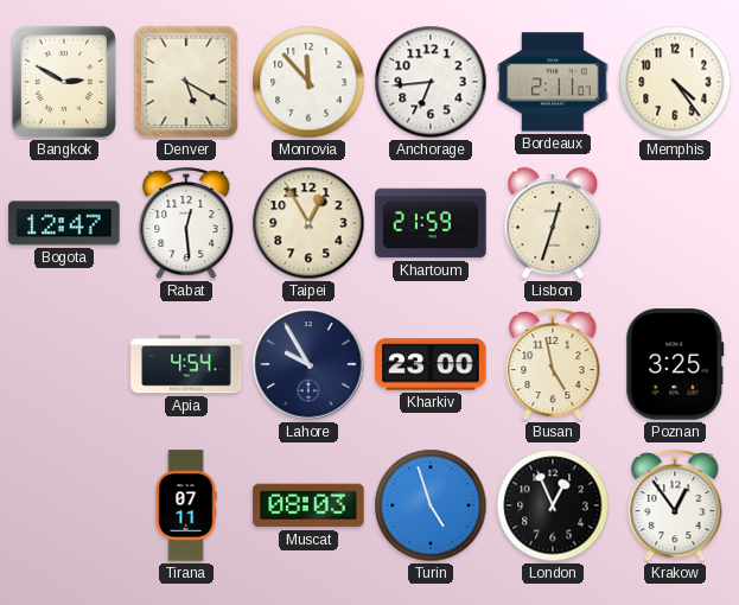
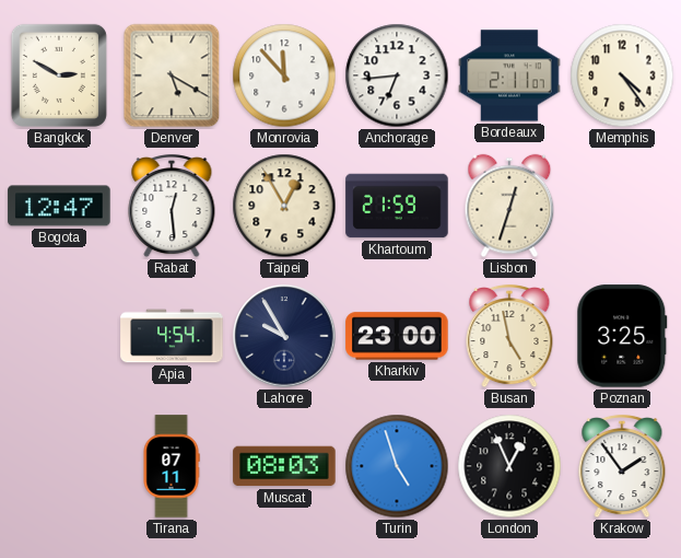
Krakow: 12:54 -> 1:54
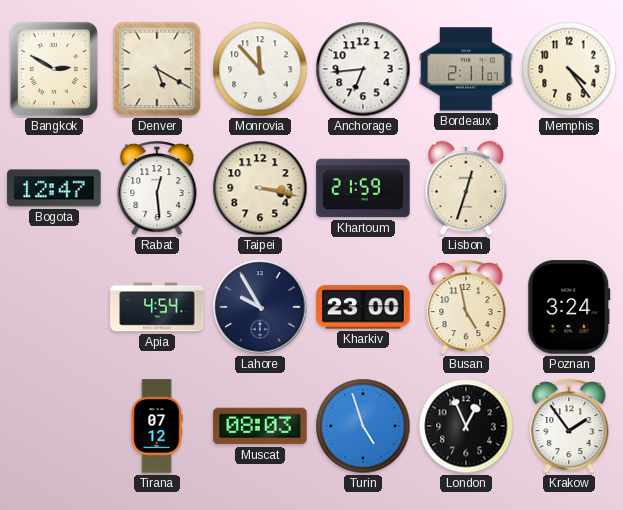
Taipei: 12:55 -> 3:17
Poznan: 3:25 -> 3:24
Tirana: 07:11 -> 07:12
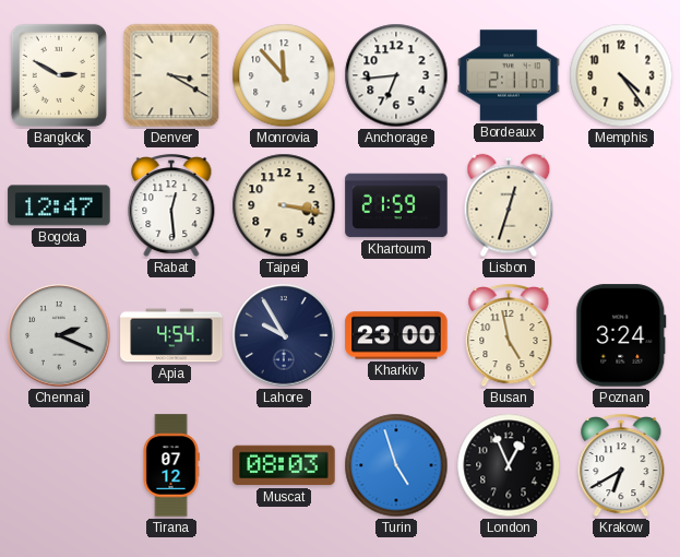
Denver: 5:20 -> 3:20
Chennai: none -> 2:19
Krakow: 1:54 -> 6:40
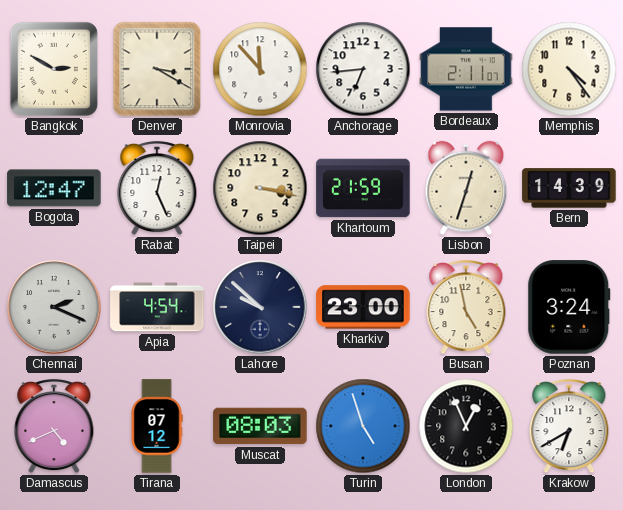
Rabat: 12:29 -> 12:26
Bern: none -> 14:39
Lahore: 9:55 -> 9:52
Damascus: none -> 4:41
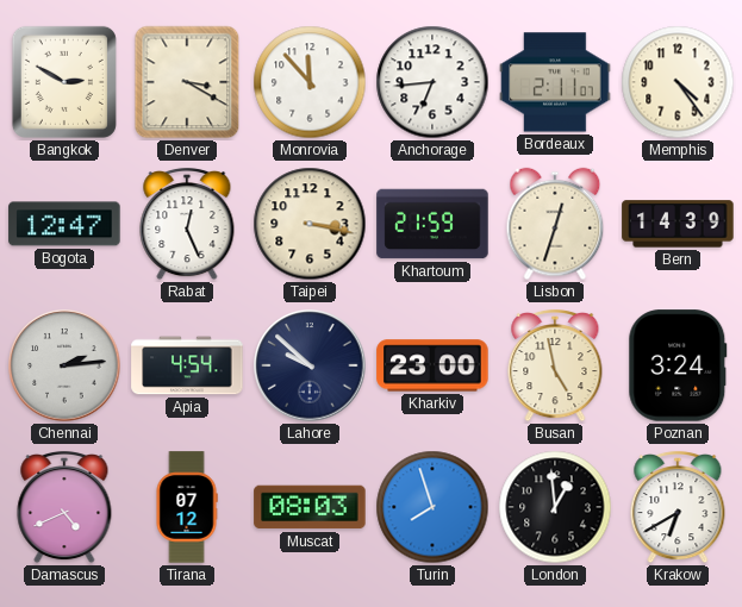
Chennai: 2:19 -> 2:14
Turin: 4:57 -> 7:57
London: 12:56 -> 12:59
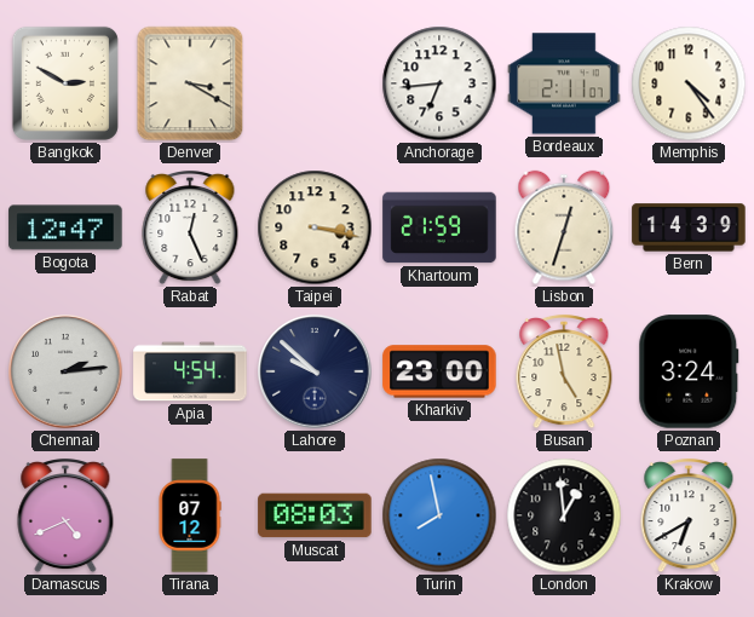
Monrovia: 11:53 -> none
Turin: 7:57 -> 7:58
